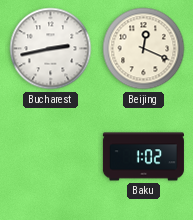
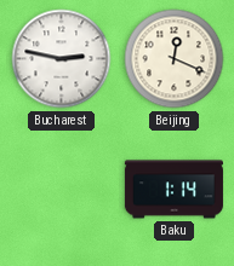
Bucharest: 2:43 -> 2:47
Baku: 1:02 -> 1:14
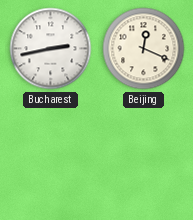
Bucharest: 2:47 -> 2:43
Baku: 1:14 -> none
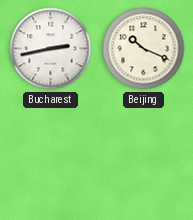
Beijing: 12:19 -> 10:19
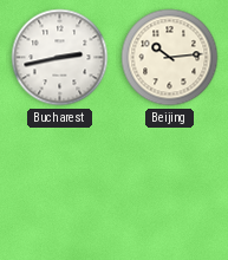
Beijing: 10:19 -> 10:14
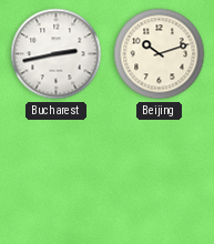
Beijing: 10:14 -> 10:12
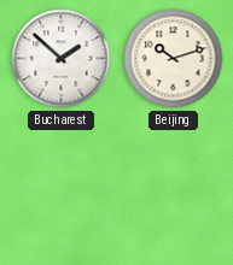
Bucharest: 2:43 -> 1:52
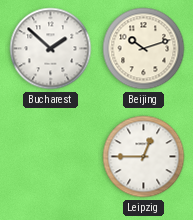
Leipzig: none -> 12:45
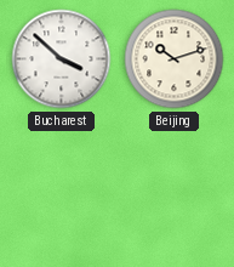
Bucharest: 1:52 -> 3:52
Leipzig: 12:45 -> none
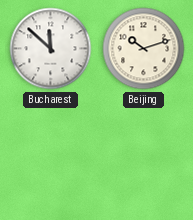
Bucharest: 3:52 -> 11:52
